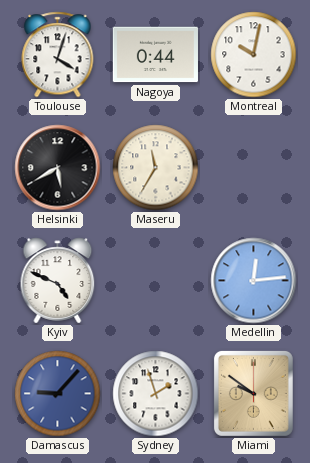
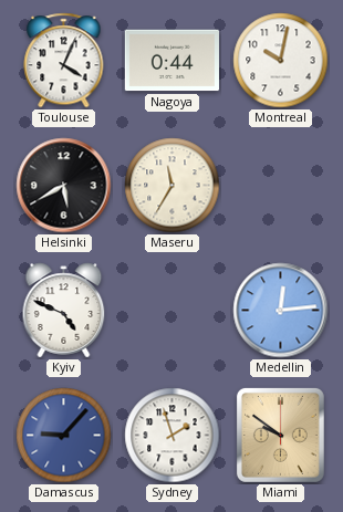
Toulouse: 4:03 -> 4:04
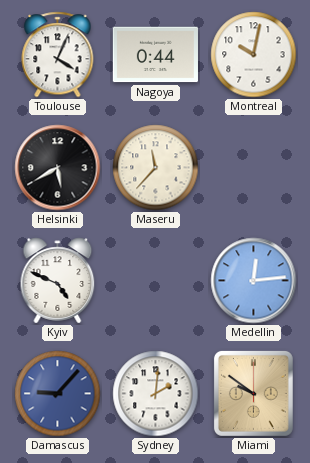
Maseru: 11:35 -> 11:37
Sydney: 1:57 -> 2:01
